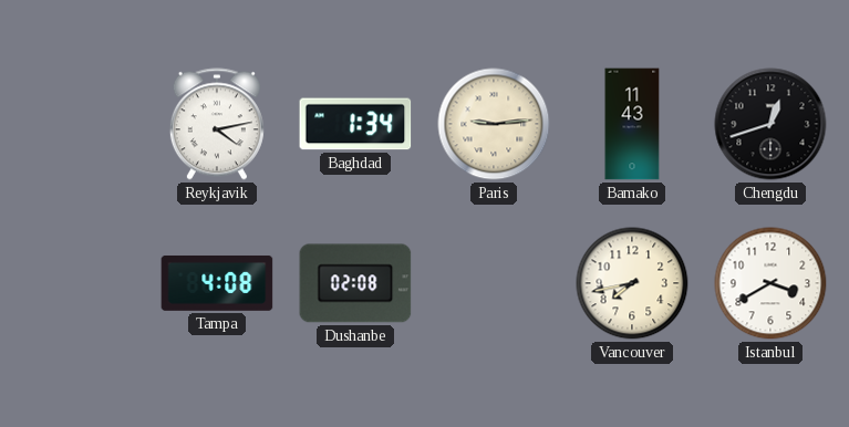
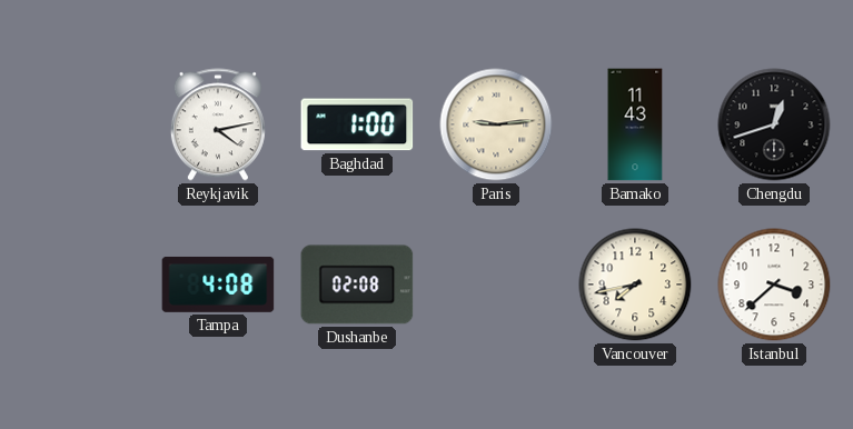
Baghdad: 1:34 -> 1:00
Istanbul: 3:40 -> 3:38
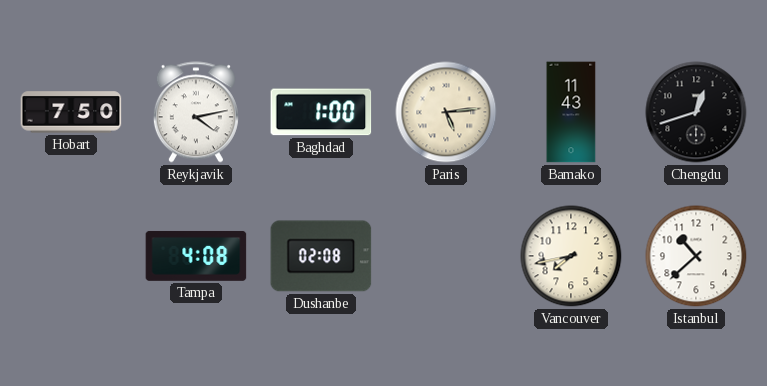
Hobart: none -> 7:50
Paris: 9:14 -> 5:14
Istanbul: 3:38 -> 10:38
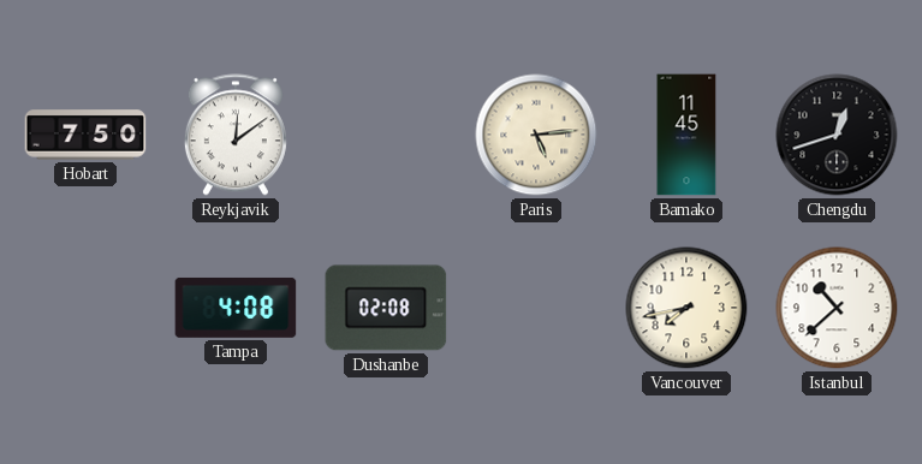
Reykjavik: 4:13 -> 12:09
Baghdad: 1:00 -> none
Bamako: 11:43 -> 11:45
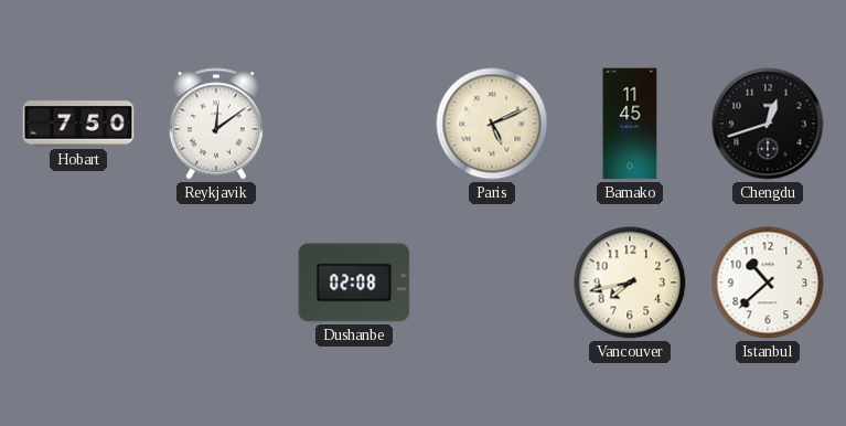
Paris: 5:14 -> 5:11
Tampa: 4:08 -> none
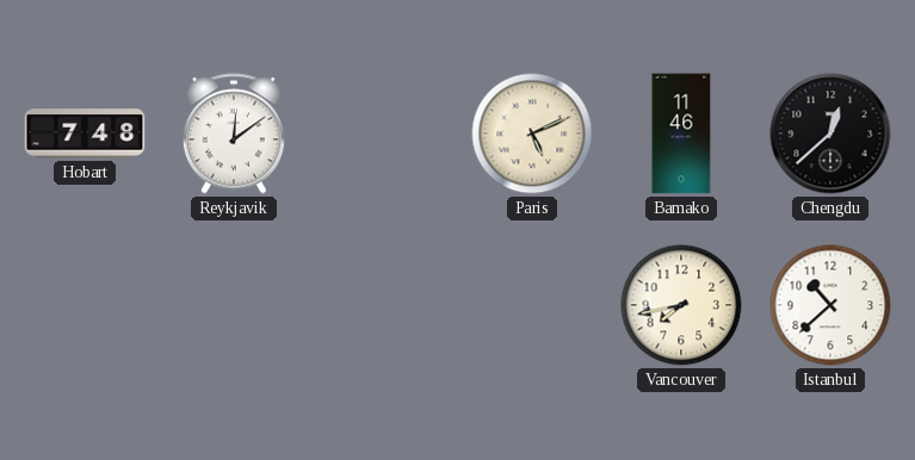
Hobart: 7:50 -> 7:48
Bamako: 11:45 -> 11:46
Chengdu: 12:42 -> 12:38
Dushanbe: 02:08 -> none
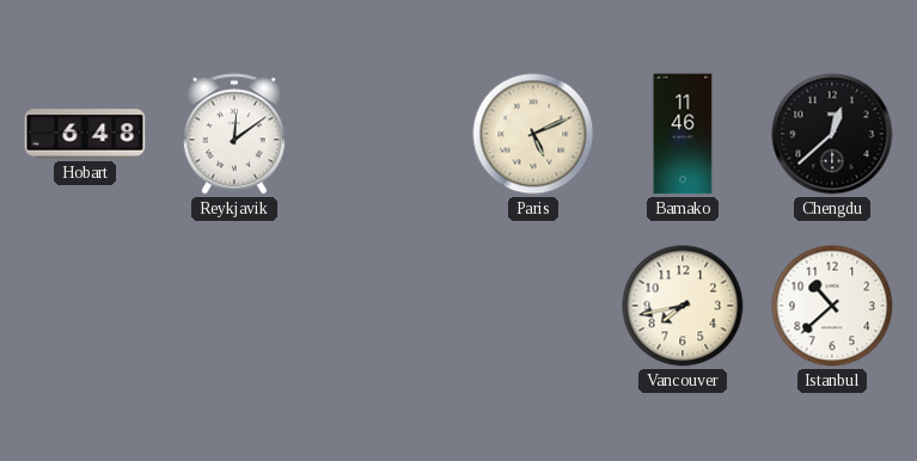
Hobart: 7:48 -> 6:48
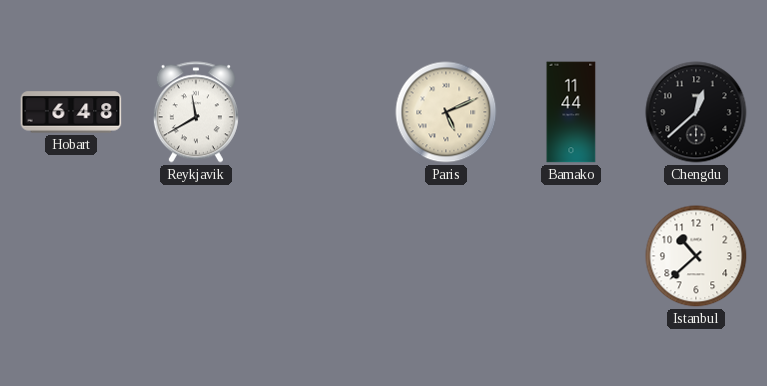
Reykjavik: 12:09 -> 11:40
Bamako: 11:46 -> 11:44
Vancouver: 7:43 -> none
